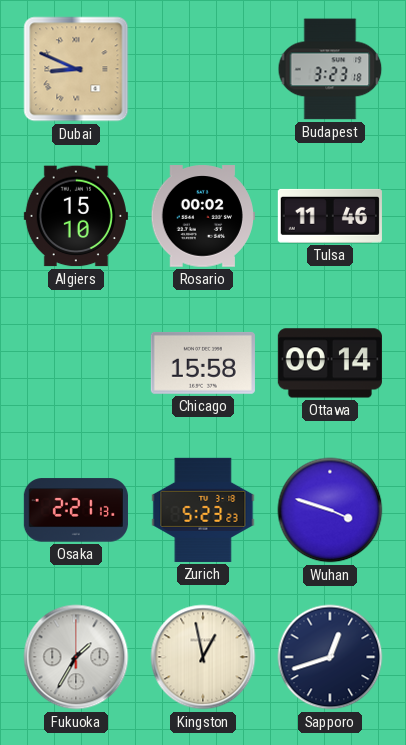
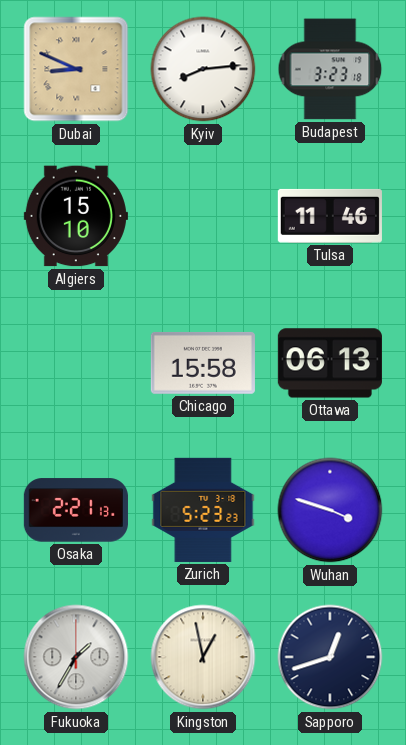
Kyiv: none -> 8:14
Rosario: 00:02 -> none
Ottawa: 00:14 -> 06:13
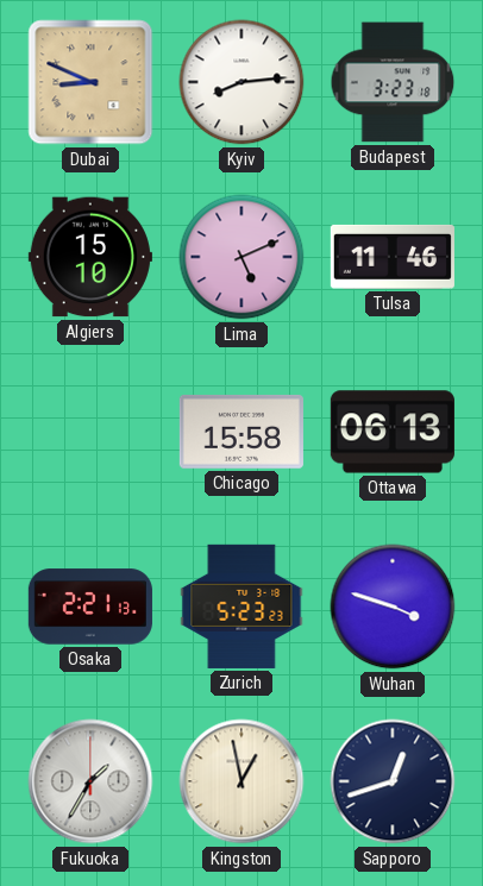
Lima: none -> 5:11
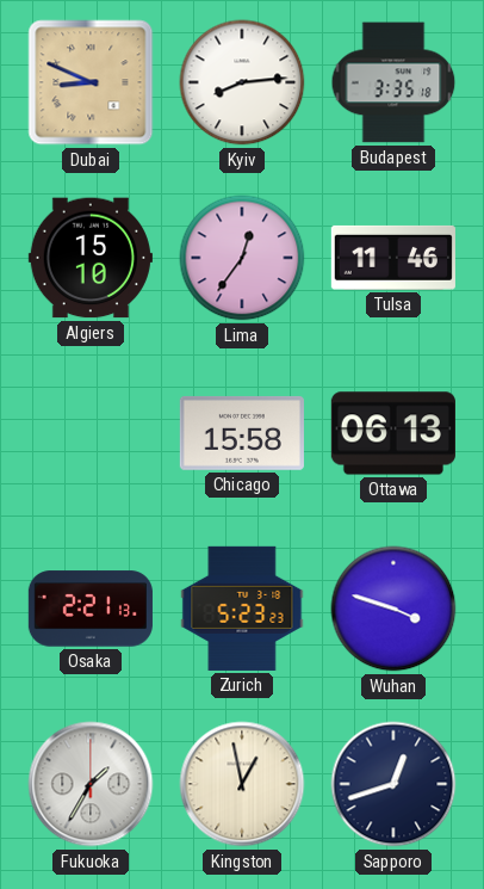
Budapest: 3:23 -> 3:35
Lima: 5:11 -> 12:36
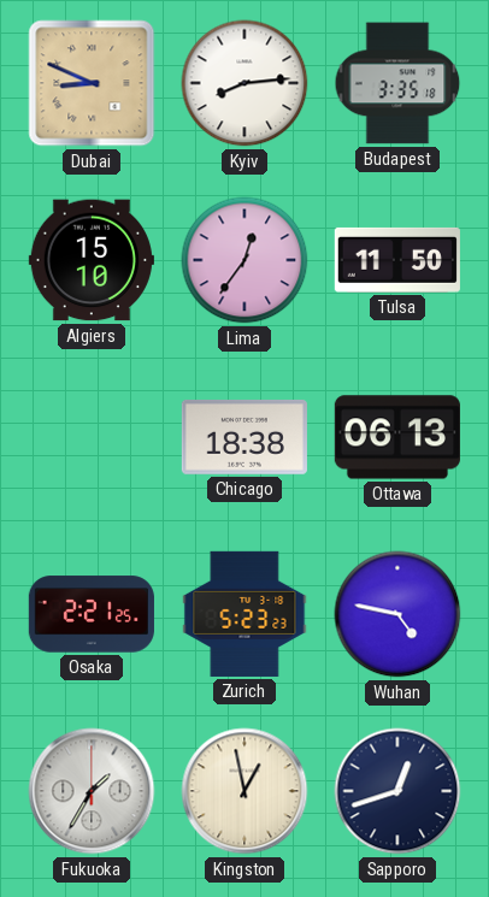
Tulsa: 11:46 -> 11:50
Chicago: 15:58 -> 18:38
Osaka: 2:21:13 -> 2:21:25
Wuhan: 3:48 -> 4:47
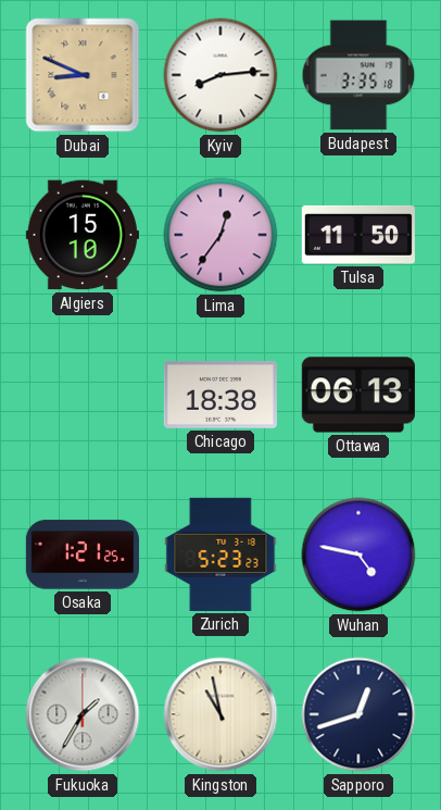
Osaka: 2:21 -> 1:21
Kingston: 12:58 -> 10:58
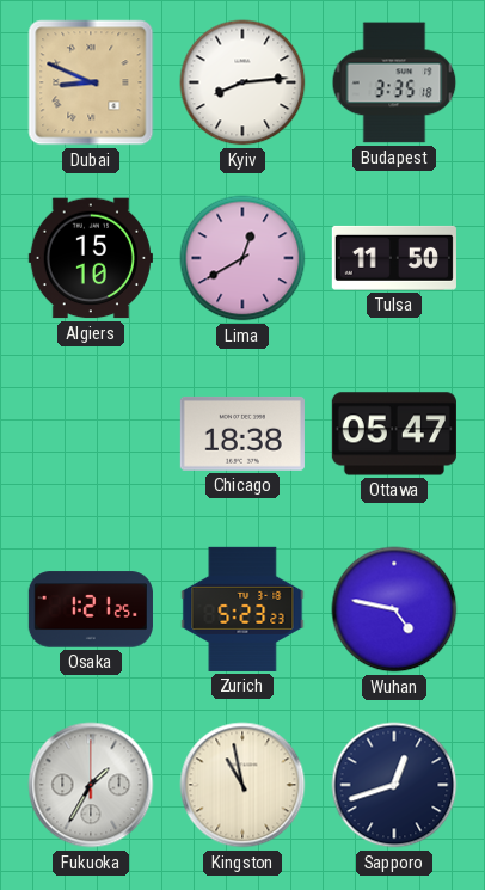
Lima: 12:36 -> 12:40
Ottawa: 06:13 -> 05:47
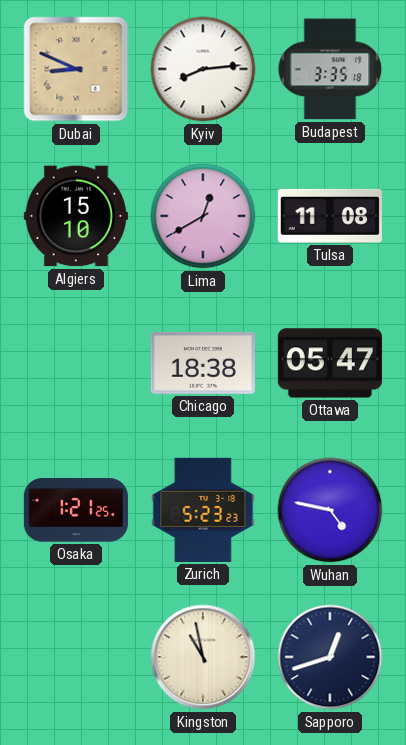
Tulsa: 11:50 -> 11:08
Fukuoka: 1:35 -> none
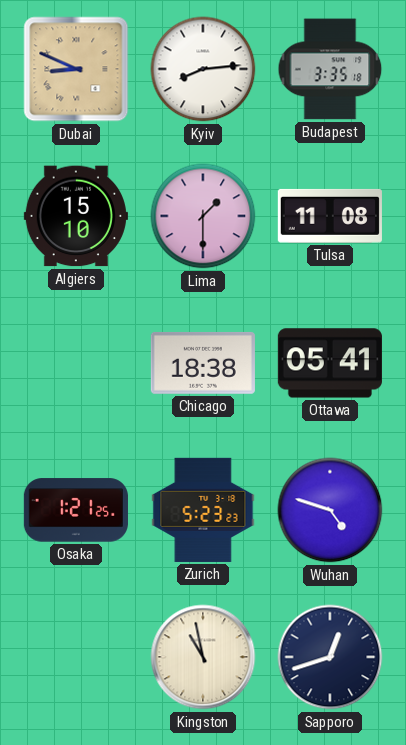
Lima: 12:40 -> 1:30
Ottawa: 05:47 -> 05:41
Wuhan: 4:47 -> 4:48
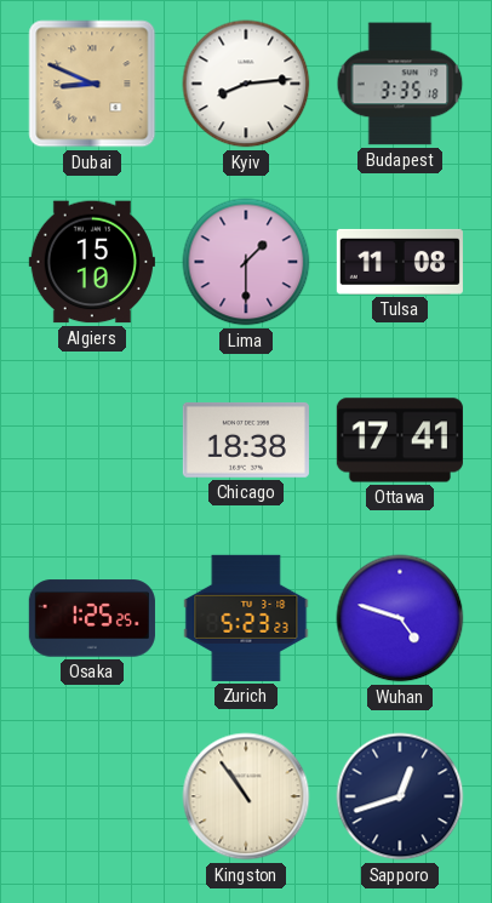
Ottawa: 05:41 -> 17:41
Osaka: 1:21 -> 1:25
Kingston: 10:58 -> 10:54
